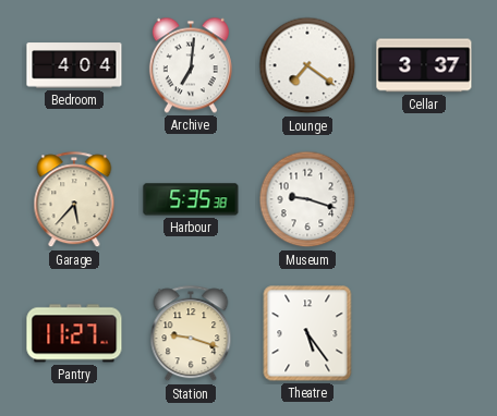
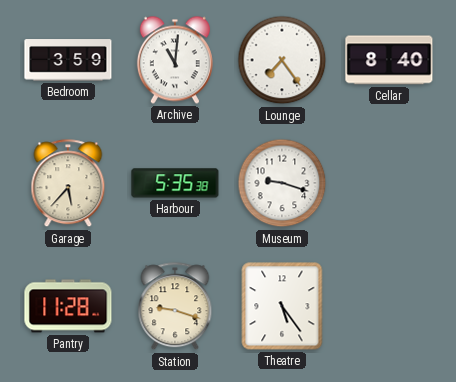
Bedroom: 4:04 -> 3:59
Archive: 7:01 -> 11:01
Lounge: 7:21 -> 7:24
Cellar: 3:37 -> 8:40
Pantry: 11:27 -> 11:28
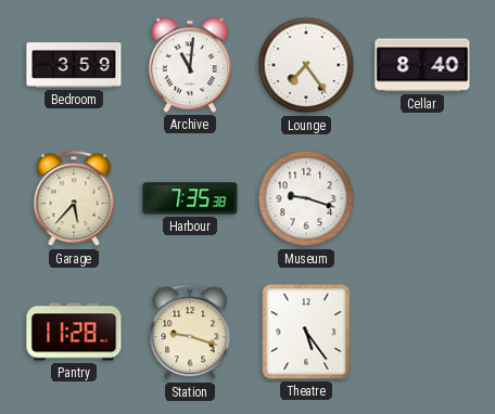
Harbour: 5:35 -> 7:35
